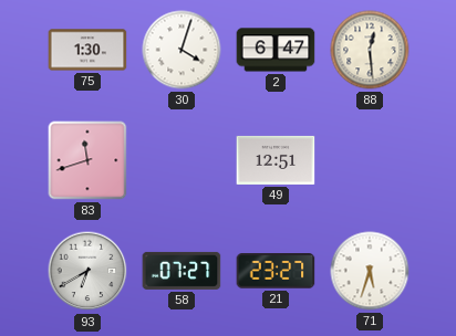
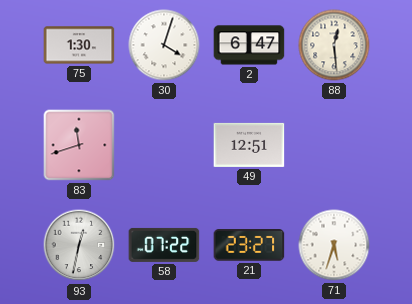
93: 6:40 -> 12:32
58: 07:27 -> 07:22
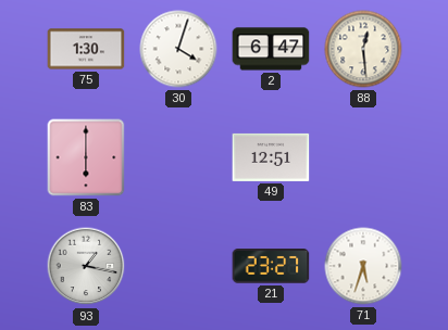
83: 11:42 -> 6:00
93: 12:32 -> 1:17
58: 07:22 -> none
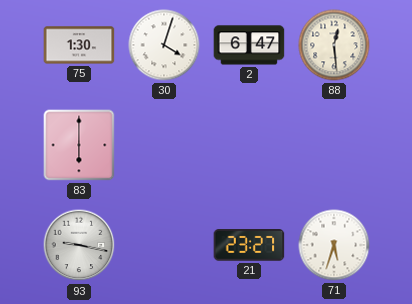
49: 12:51 -> none
93: 1:17 -> 9:17
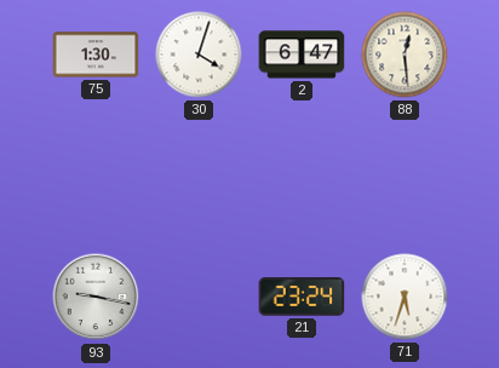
83: 6:00 -> none
21: 23:27 -> 23:24
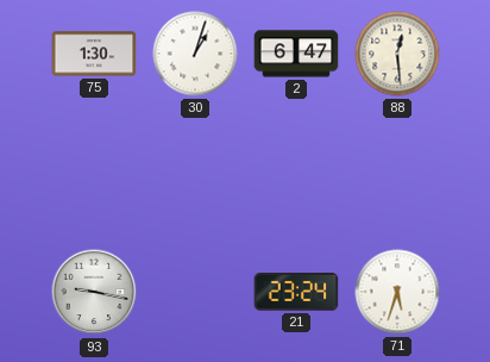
30: 4:03 -> 1:03
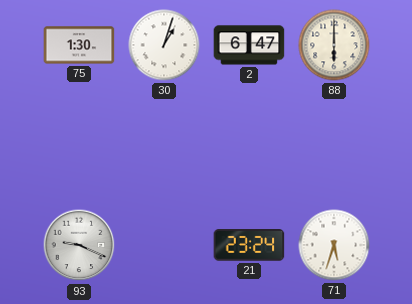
88: 12:29 -> 6:00
93: 9:17 -> 9:19
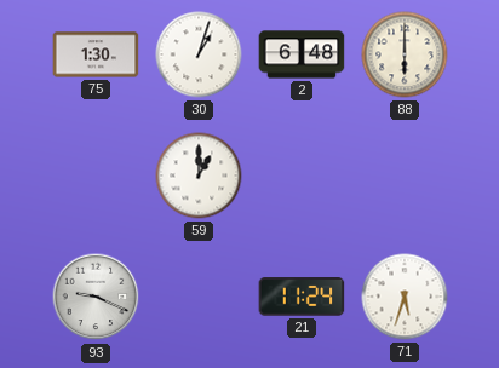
2: 6:47 -> 6:48
59: none -> 1:00
21: 23:24 -> 11:24
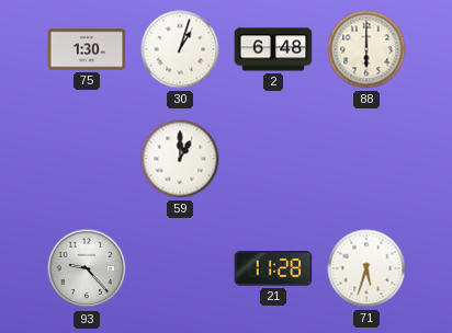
93: 9:19 -> 9:23
21: 11:24 -> 11:28
